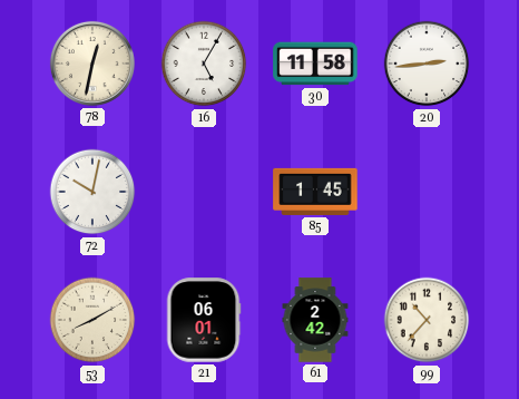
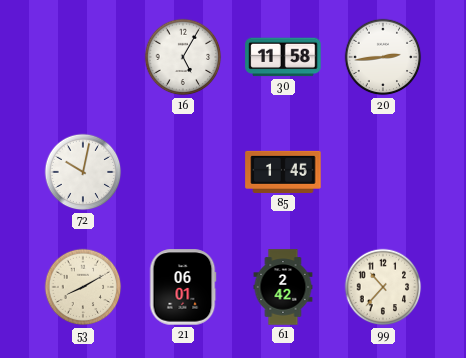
78: 12:32 -> none
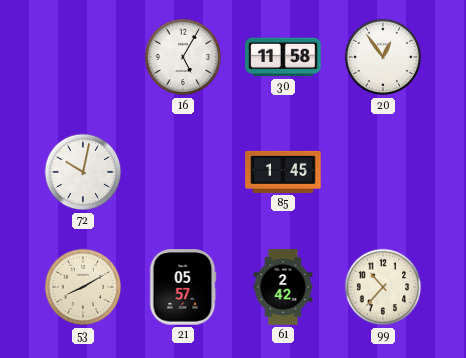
20: 2:44 -> 12:54
21: 06:01 -> 05:57
